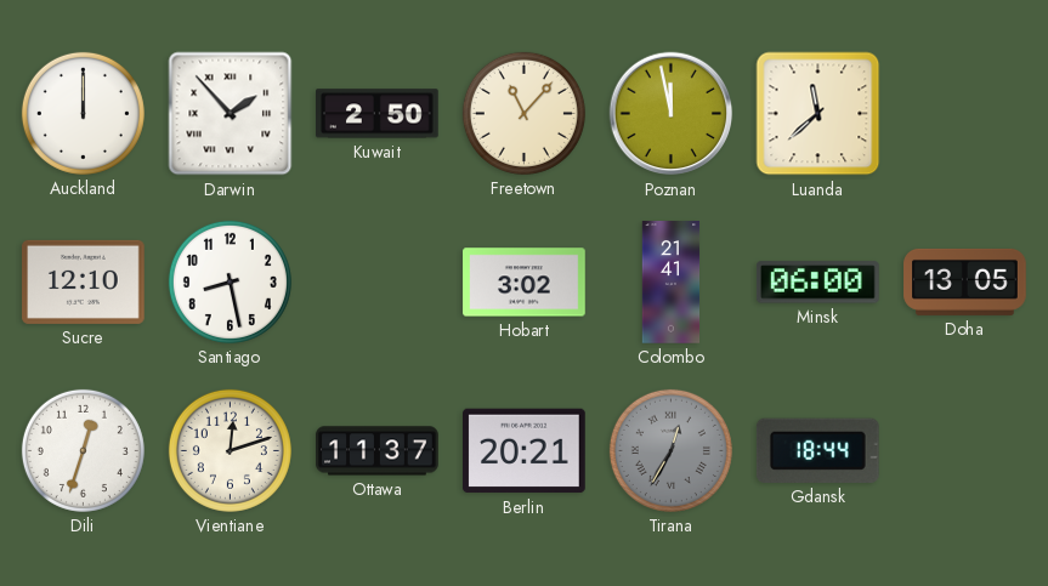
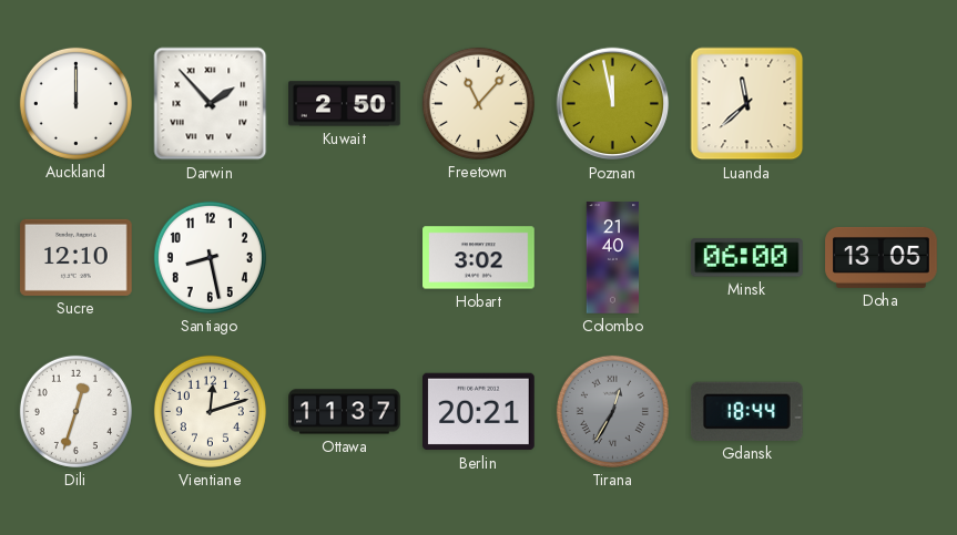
Colombo: 21:41 -> 21:40
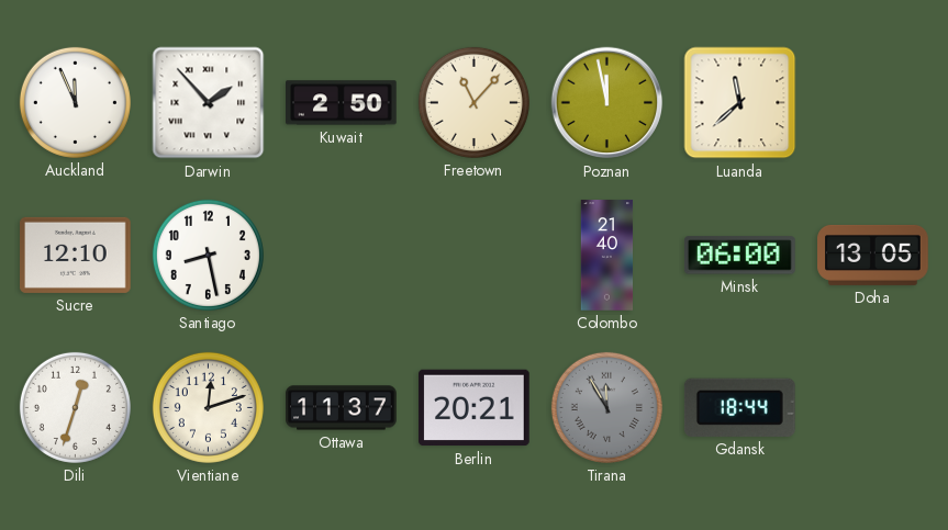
Auckland: 12:00 -> 11:56
Hobart: 3:02 -> none
Tirana: 12:35 -> 11:55
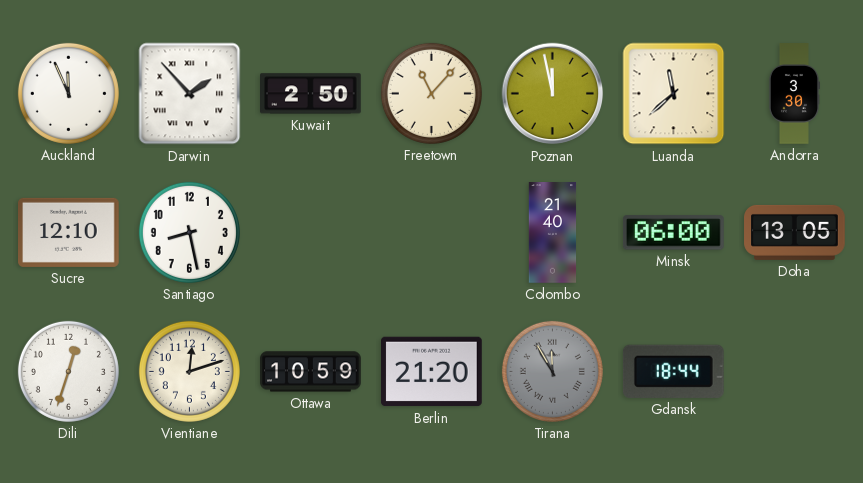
Andorra: none -> 3:30
Ottawa: 11:37 -> 10:59
Berlin: 20:21 -> 21:20
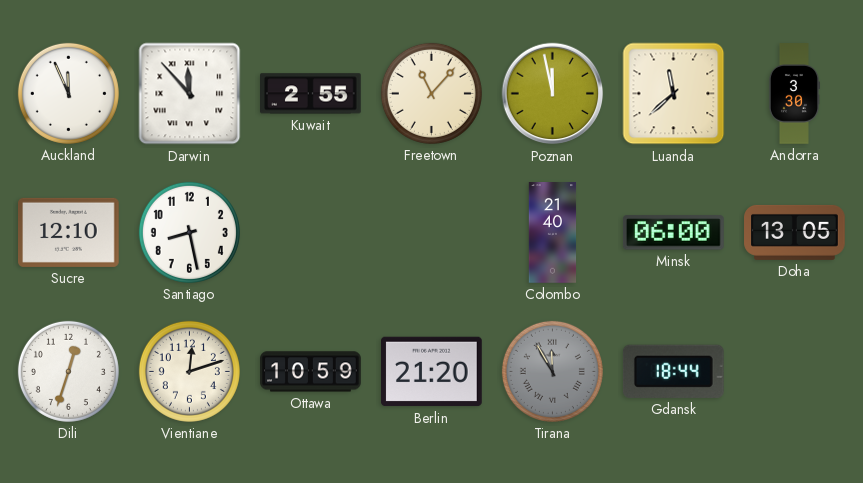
Darwin: 1:53 -> 11:53
Kuwait: 2:50 -> 2:55
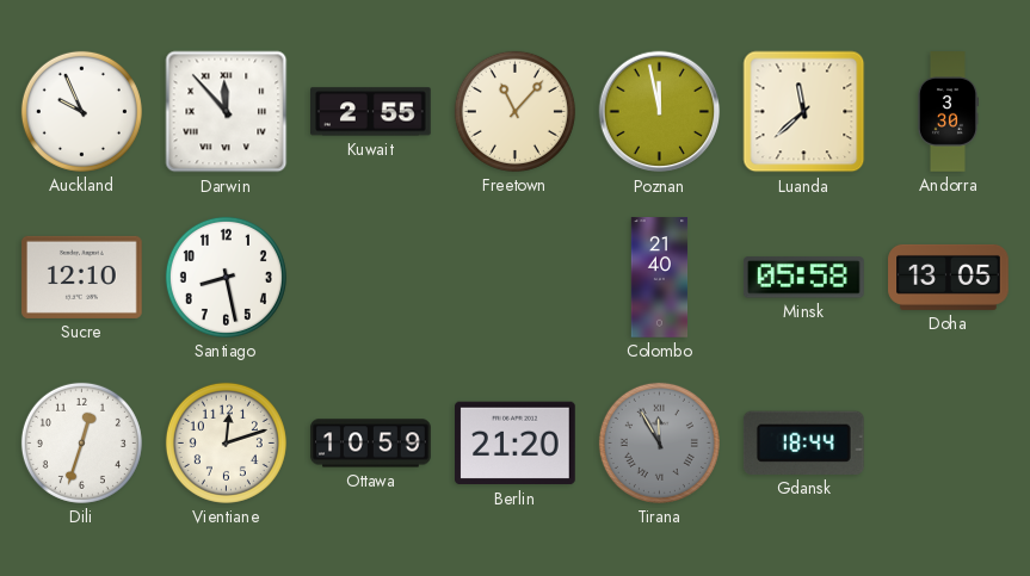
Auckland: 11:56 -> 9:56
Minsk: 06:00 -> 05:58
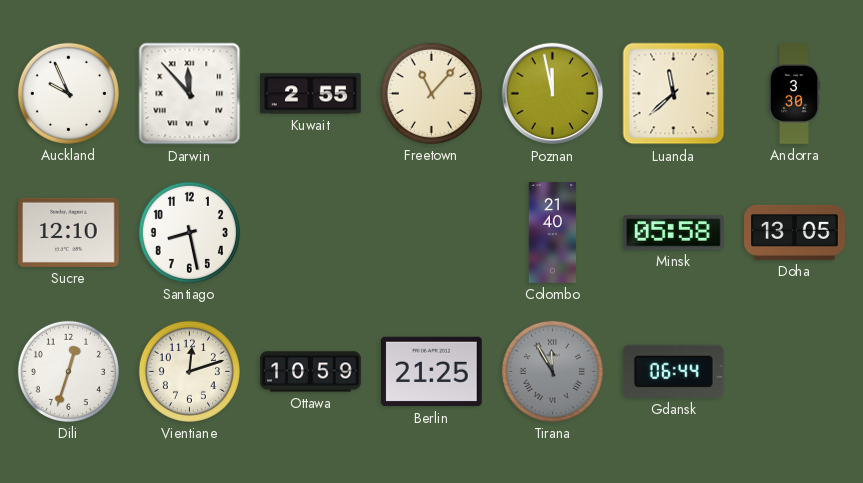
Berlin: 21:20 -> 21:25
Gdansk: 18:44 -> 06:44
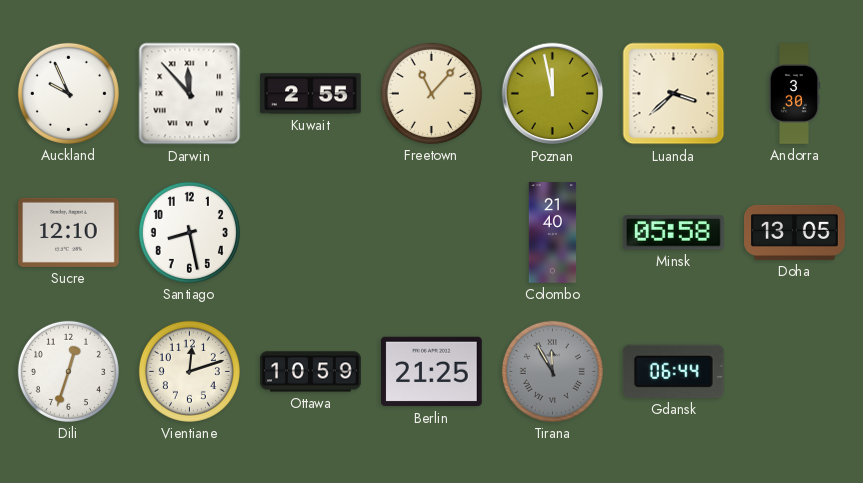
Luanda: 11:38 -> 3:38
